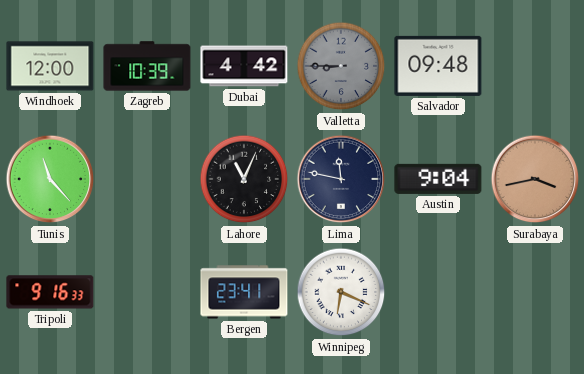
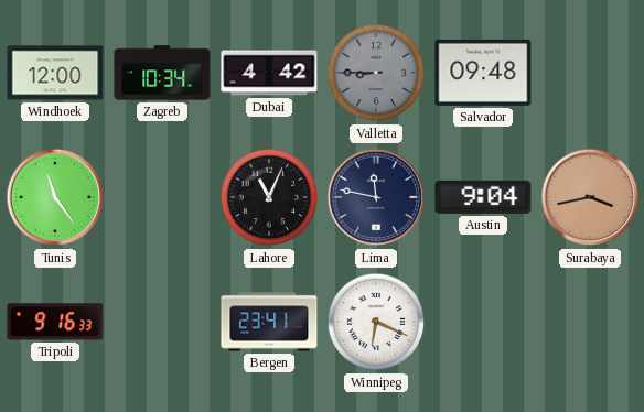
Zagreb: 10:39 -> 10:34
Tunis: 11:23 -> 11:24
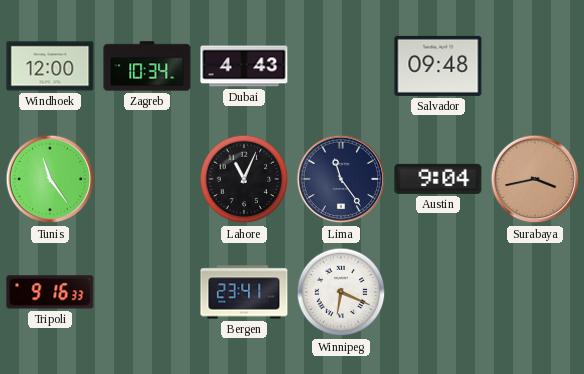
Dubai: 4:42 -> 4:43
Valletta: 8:45 -> none
Lima: 11:47 -> 11:24
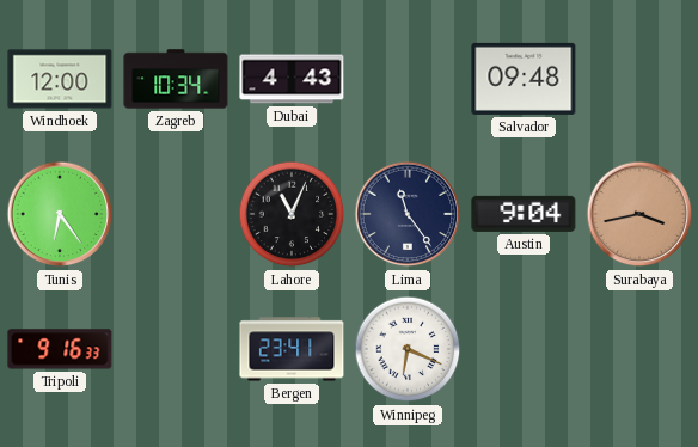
Tunis: 11:24 -> 6:24
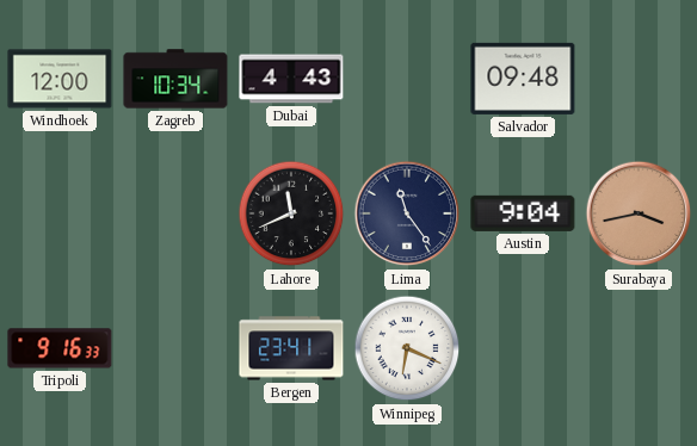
Tunis: 6:24 -> none
Lahore: 11:04 -> 11:41
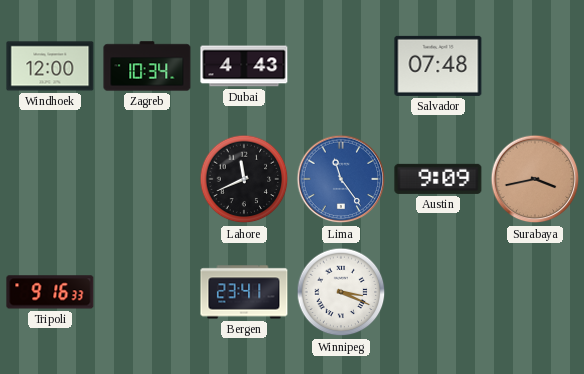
Salvador: 09:48 -> 07:48
Lima dial: navy -> blue
Austin: 9:04 -> 9:09
Winnipeg: 6:19 -> 3:19
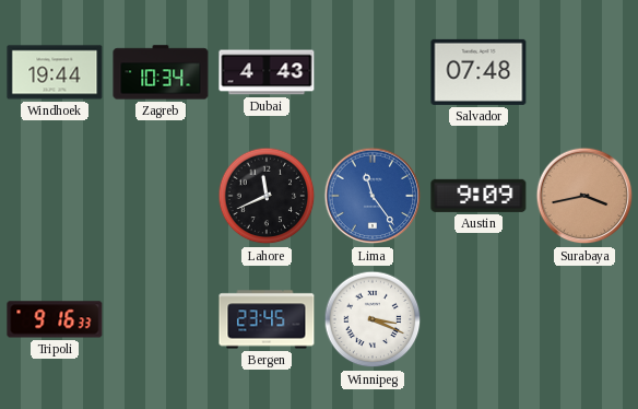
Windhoek: 12:00 -> 19:44
Bergen: 23:41 -> 23:45
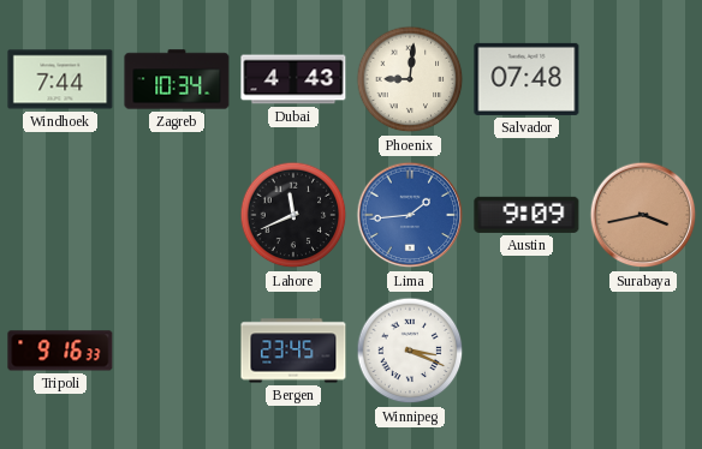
Windhoek: 19:44 -> 7:44
Phoenix: none -> 9:01
Lima: 11:24 -> 1:44
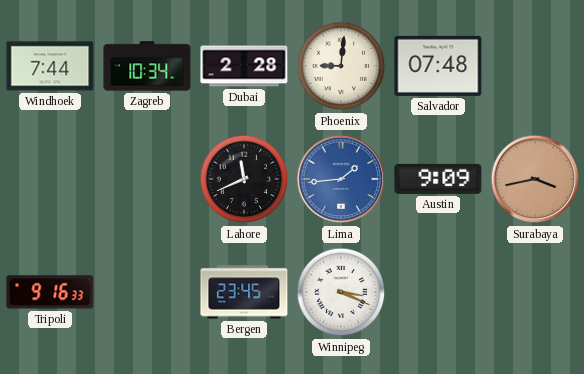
Dubai: 4:43 -> 2:28
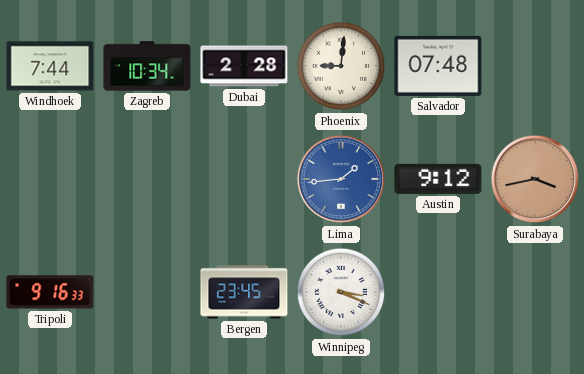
Lahore: 11:41 -> none
Austin: 9:09 -> 9:12
